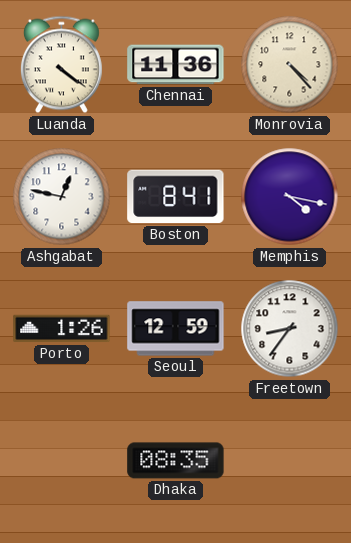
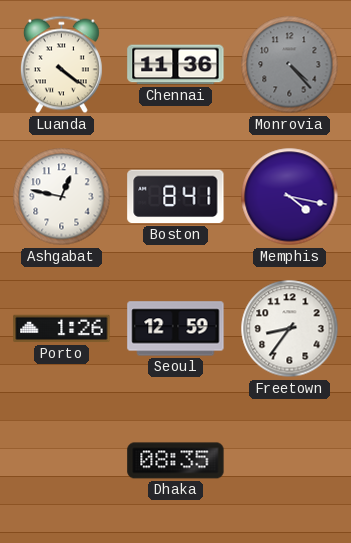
Monrovia dial: cream -> grey
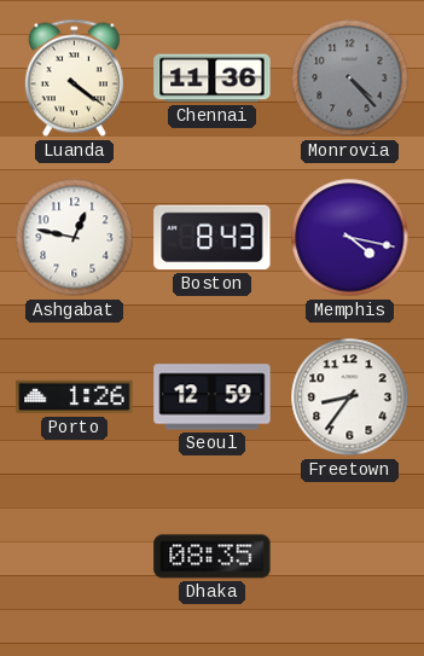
Boston: 8:41 -> 8:43
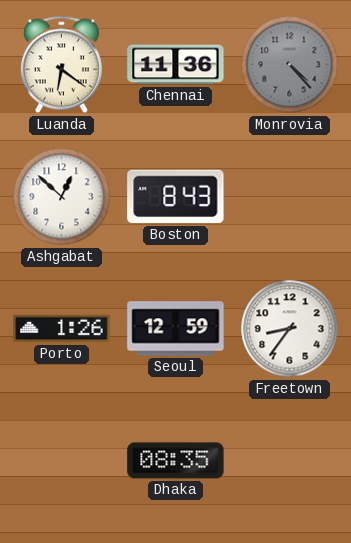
Luanda: 4:21 -> 6:21
Ashgabat: 12:47 -> 12:52
Memphis: 4:17 -> none
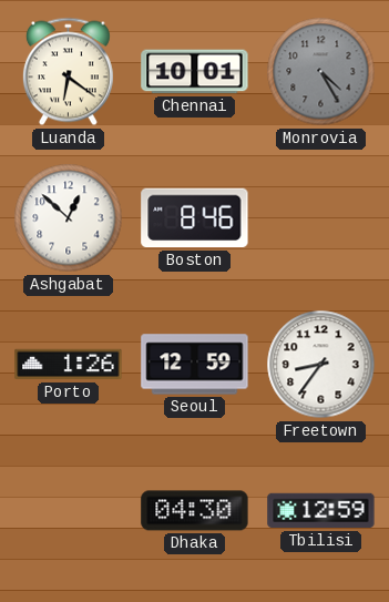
Chennai: 11:36 -> 10:01
Monrovia: 4:23 -> 4:25
Boston: 8:43 -> 8:46
Dhaka: 08:35 -> 04:30
Tbilisi: none -> 12:59
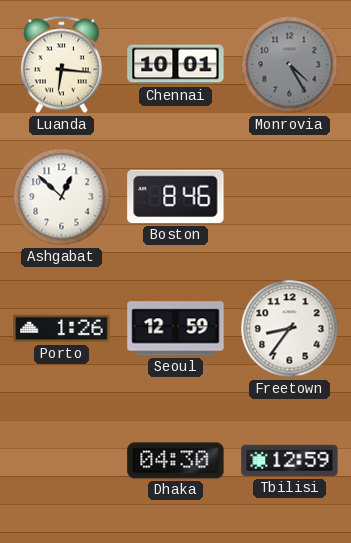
Luanda: 6:21 -> 6:16
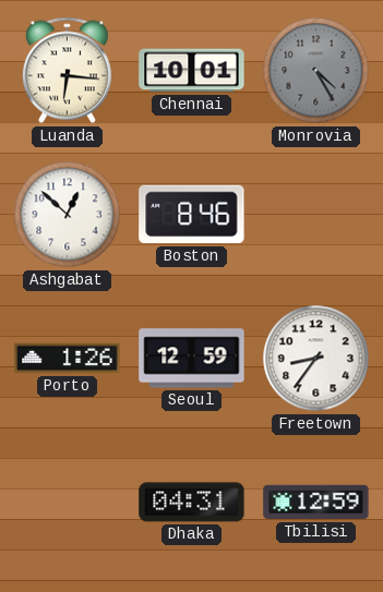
Dhaka: 04:30 -> 04:31
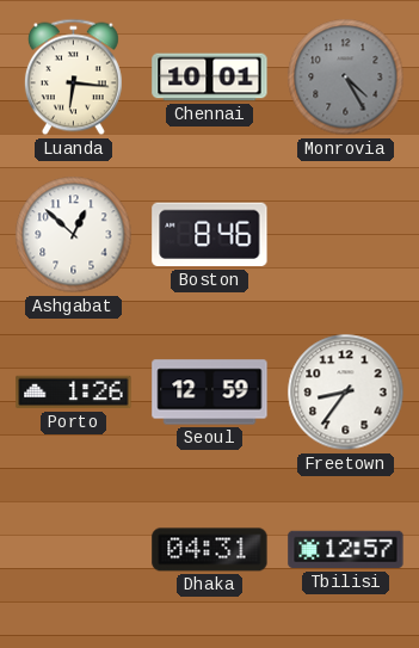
Tbilisi: 12:59 -> 12:57
